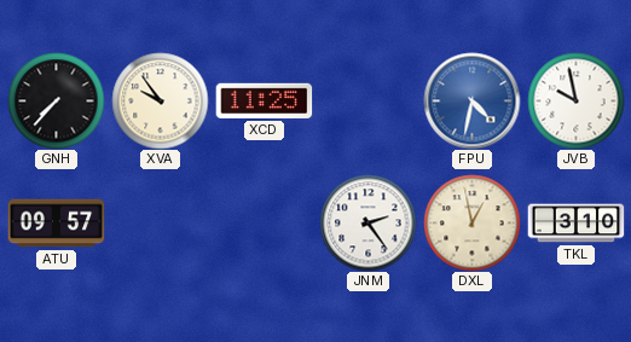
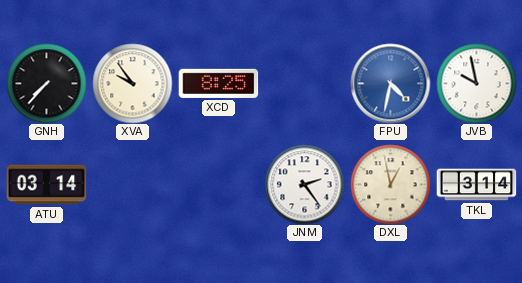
XCD: 11:25 -> 8:25
ATU: 09:57 -> 03:14
TKL: 3:10 -> 3:14
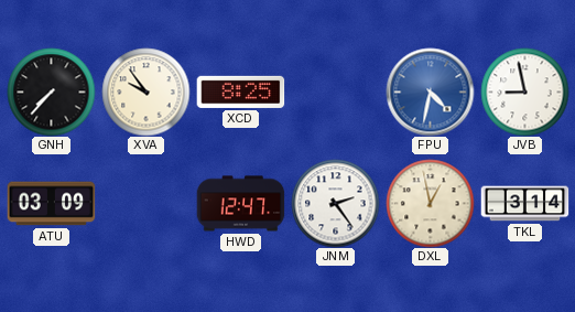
JVB: 9:58 -> 8:58
ATU: 03:14 -> 03:09
HWD: none -> 12:47
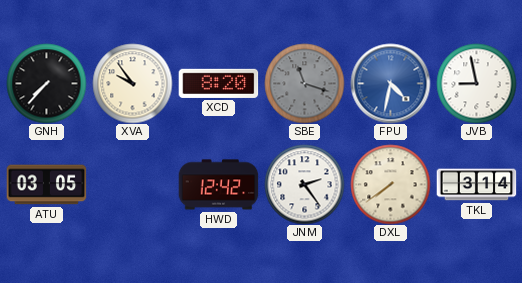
XCD: 8:25 -> 8:20
SBE: none -> 11:18
ATU: 03:09 -> 03:05
HWD: 12:47 -> 12:42
DXL: 12:58 -> 7:39
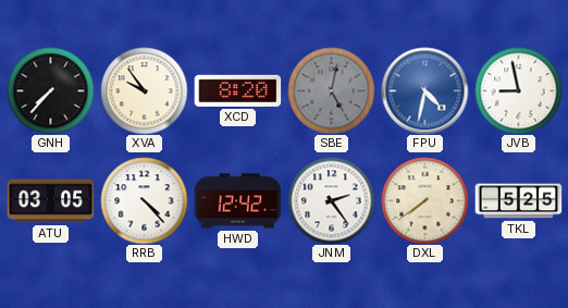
SBE: 11:18 -> 5:02
RRB: none -> 4:23
TKL: 3:14 -> 5:25
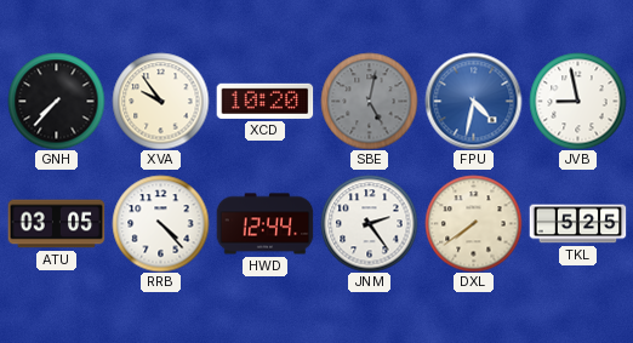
XCD: 8:20 -> 10:20
HWD: 12:42 -> 12:44
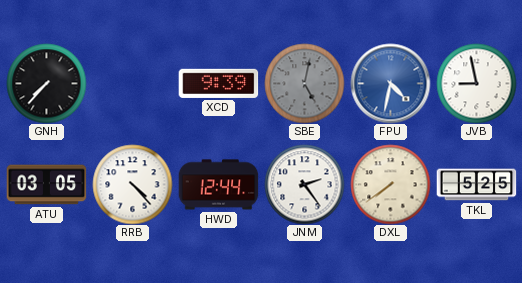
XVA: 9:54 -> none
XCD: 10:20 -> 9:39
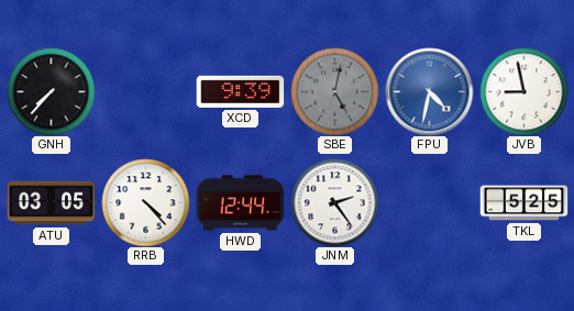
DXL: 7:39 -> none
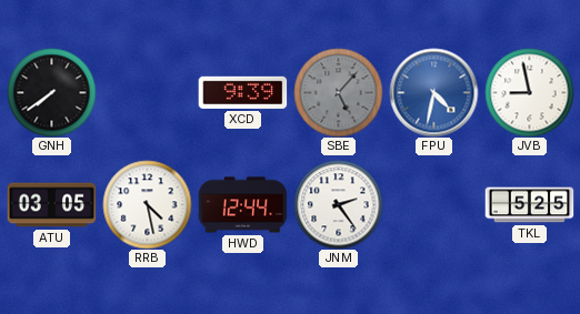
GNH: 7:37 -> 7:39
SBE: 5:02 -> 5:07
RRB: 4:23 -> 4:28
